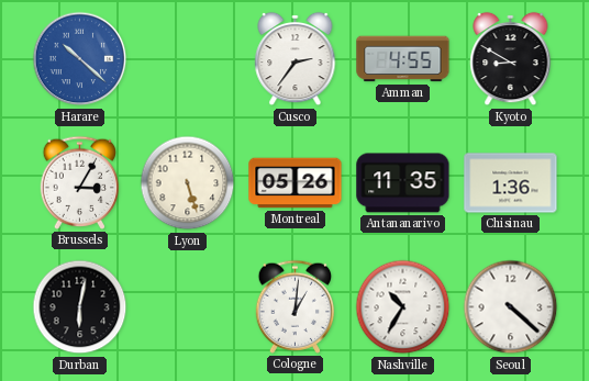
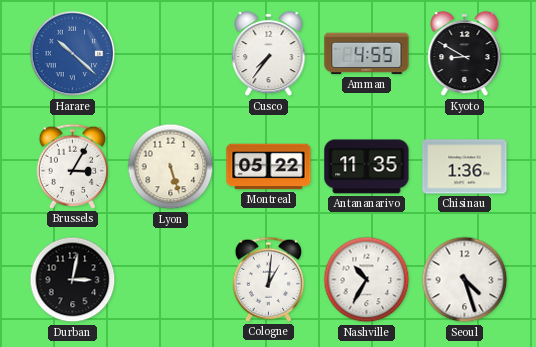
Cusco: 2:36 -> 7:36
Montreal: 05:26 -> 05:22
Durban: 6:02 -> 3:02
Seoul: 4:22 -> 4:27
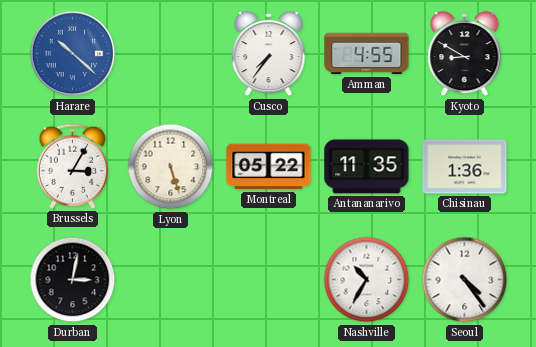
Cologne: 1:01 -> none
Seoul: 4:27 -> 4:24
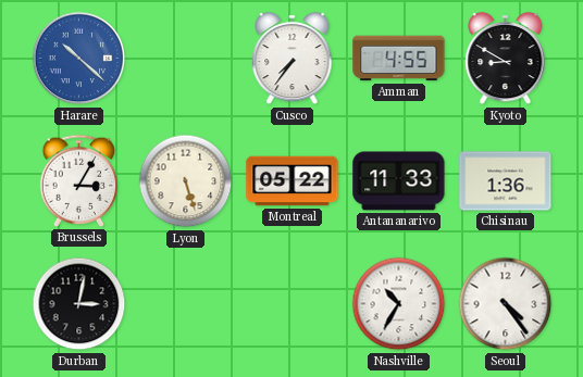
Antananarivo: 11:35 -> 11:33
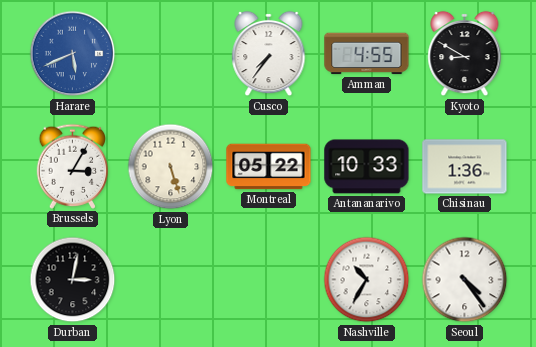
Harare: 10:22 -> 5:41
Antananarivo: 11:33 -> 10:33
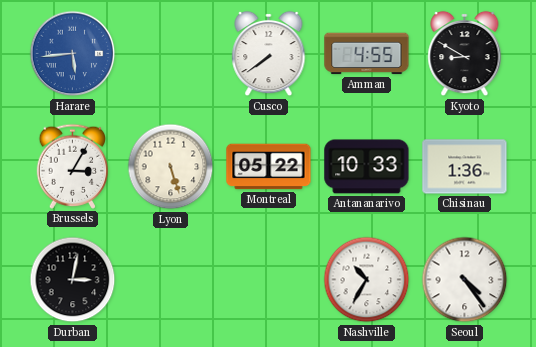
Harare: 5:41 -> 5:44
Cusco: 7:36 -> 7:39
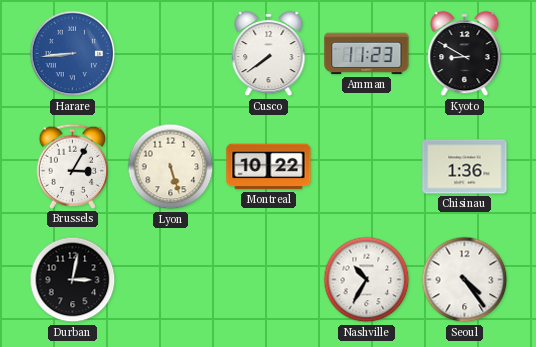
Harare: 5:44 -> 8:44
Amman: 4:55 -> 11:23
Montreal: 05:22 -> 10:22
Antananarivo: 10:33 -> none
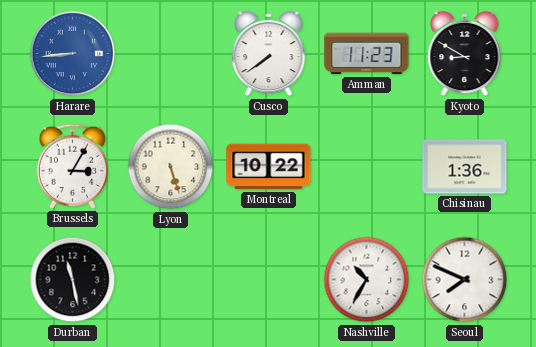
Durban: 3:02 -> 11:28
Seoul: 4:24 -> 7:49
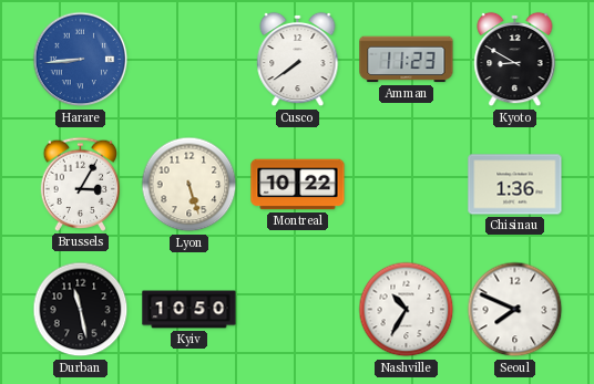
Kyiv: none -> 10:50
